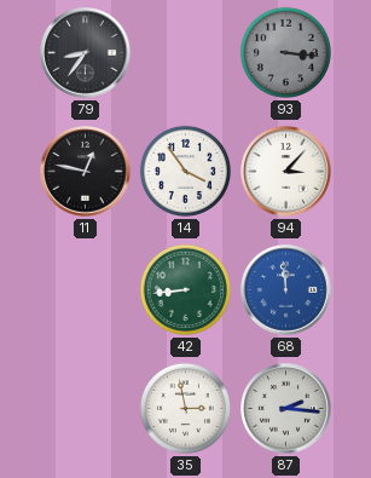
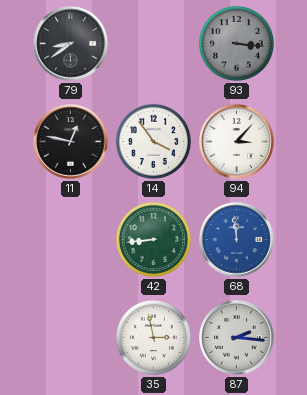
79: 8:36 -> 8:39
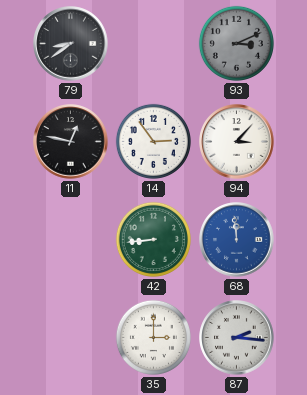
93: 3:16 -> 3:11
14: 3:54 -> 2:54
35: 2:58 -> 3:00
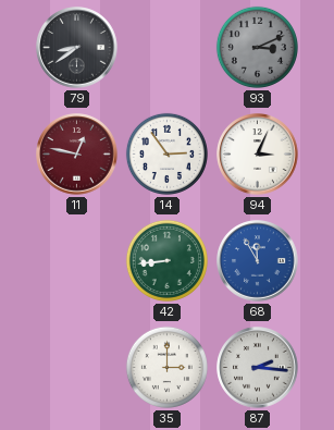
11 dial: black -> burgundy
94: 3:07 -> 3:04
68: 11:59 -> 11:55
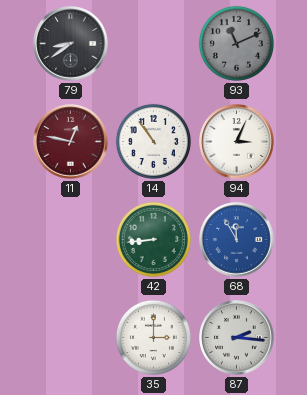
93: 3:11 -> 11:11
14: 2:54 -> 10:54
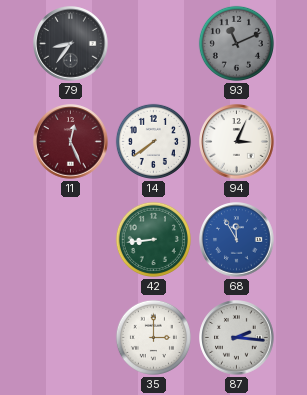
79: 8:39 -> 8:36
11: 12:47 -> 12:26
14: 10:54 -> 7:39
